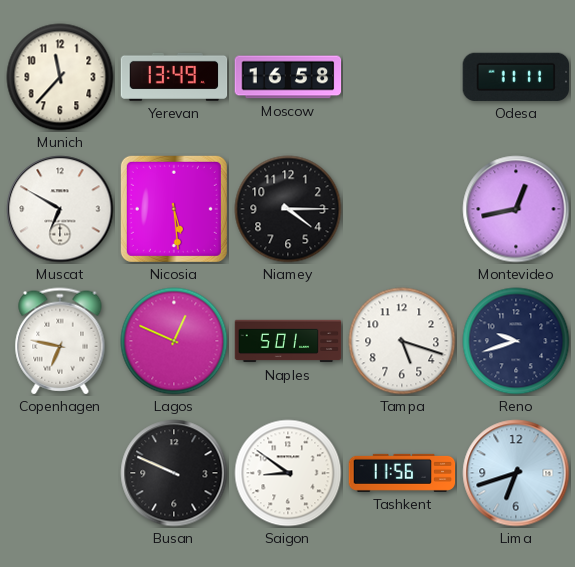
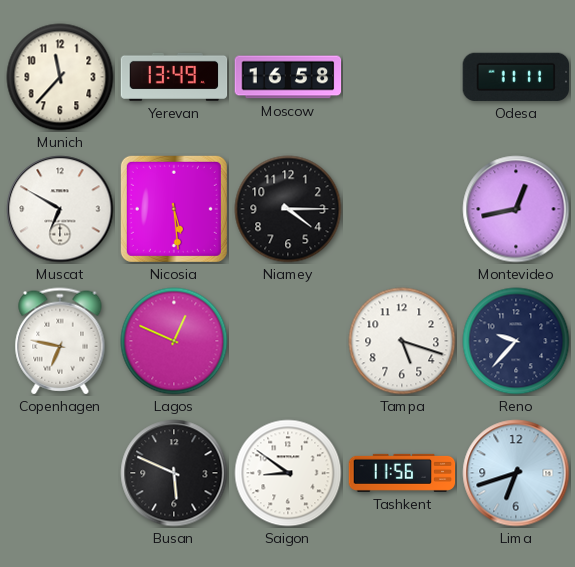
Naples: 5:01 -> none
Reno: 9:42 -> 9:37
Busan: 9:49 -> 5:49
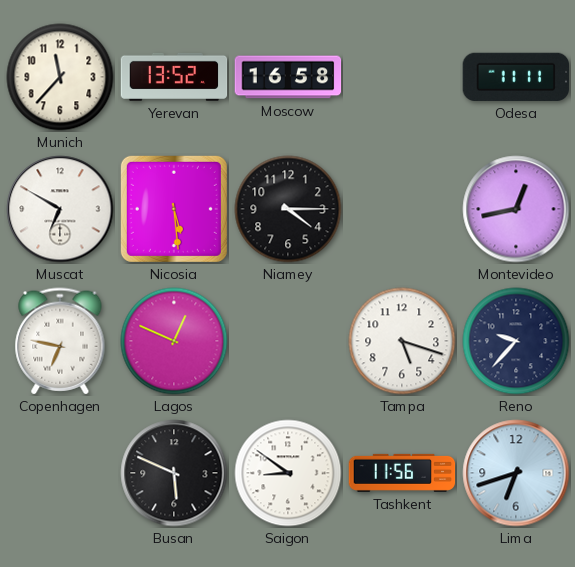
Yerevan: 13:49 -> 13:52
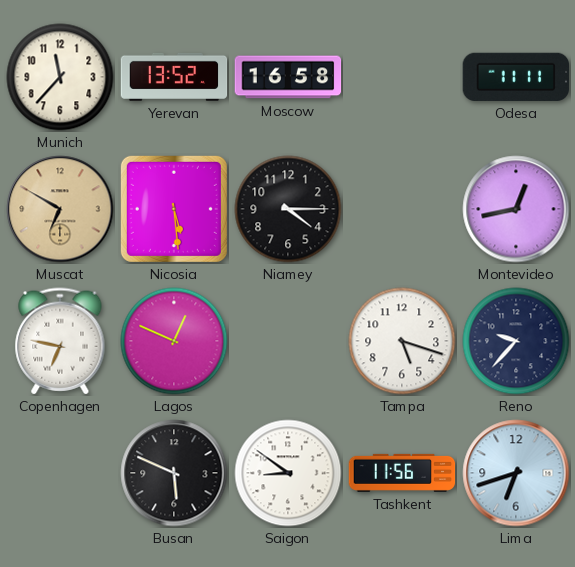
Muscat dial: white -> champagne
